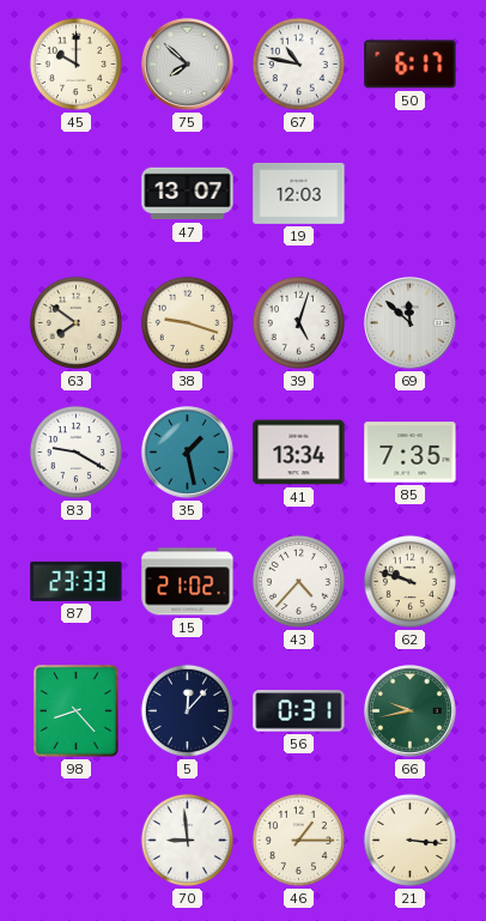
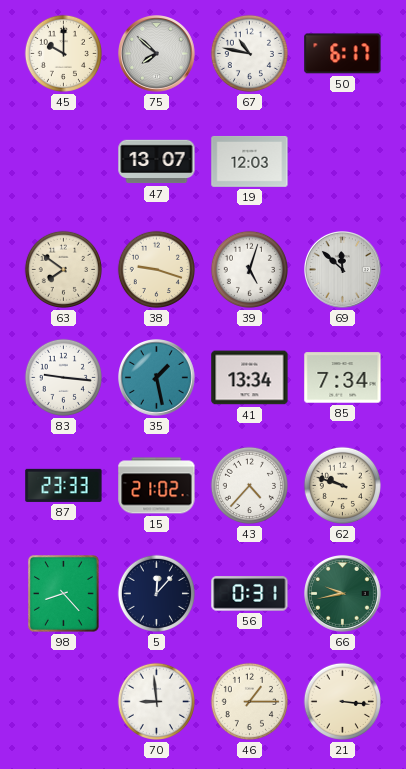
83: 9:20 -> 9:16
85: 7:35 -> 7:34
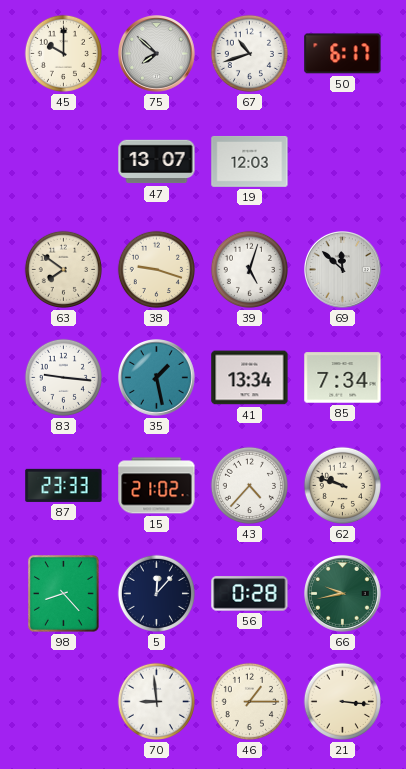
67: 10:47 -> 10:42
56: 0:31 -> 0:28
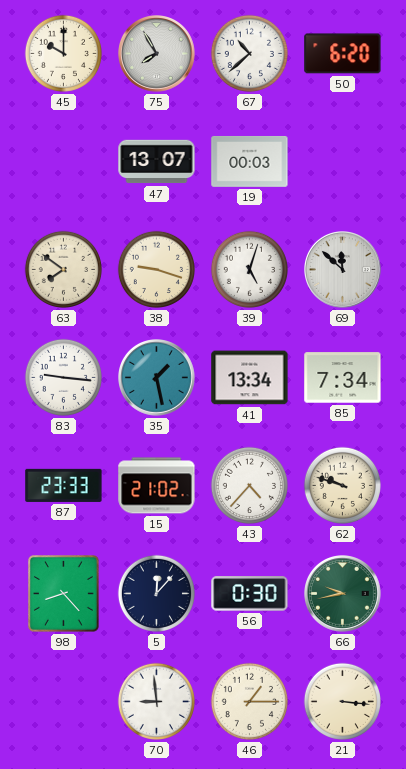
75: 7:52 -> 7:55
67: 10:42 -> 10:38
50: 6:17 -> 6:20
19: 12:03 -> 00:03
56: 0:28 -> 0:30
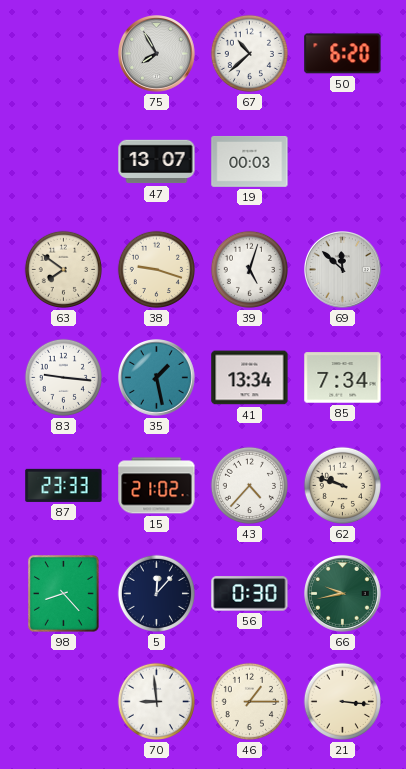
45: 10:00 -> none
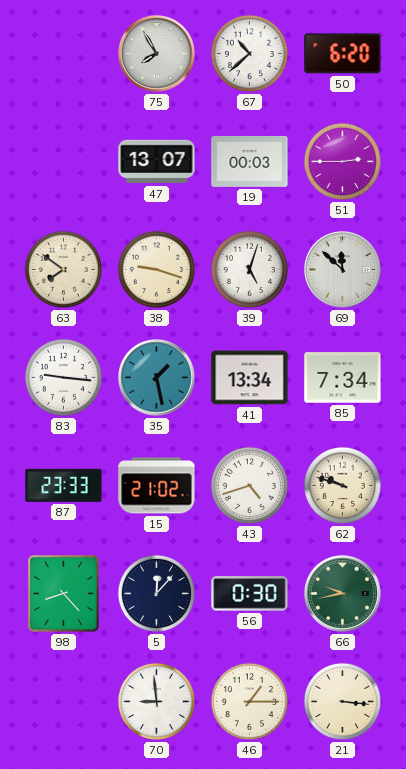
51: none -> 2:45
43: 4:37 -> 4:42
